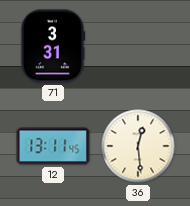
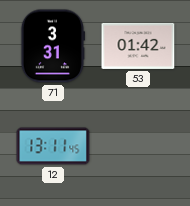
53: none -> 01:42
36: 12:29 -> none
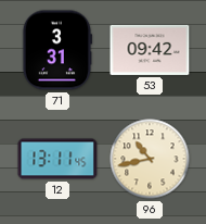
53: 01:42 -> 09:42
96: none -> 10:43
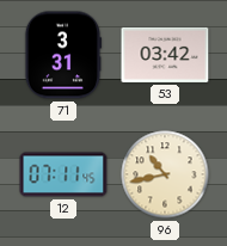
53: 09:42 -> 03:42
12: 13:11 -> 07:11
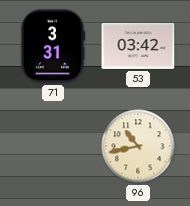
12: 07:11 -> none
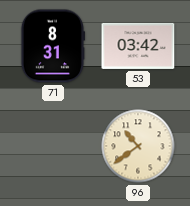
71: 3:31 -> 8:31
96: 10:43 -> 10:39
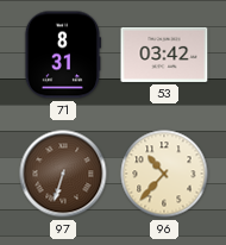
97: none -> 6:33
96: 10:39 -> 10:37
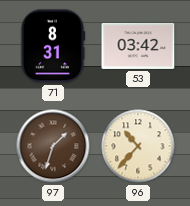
97: 6:33 -> 1:33
